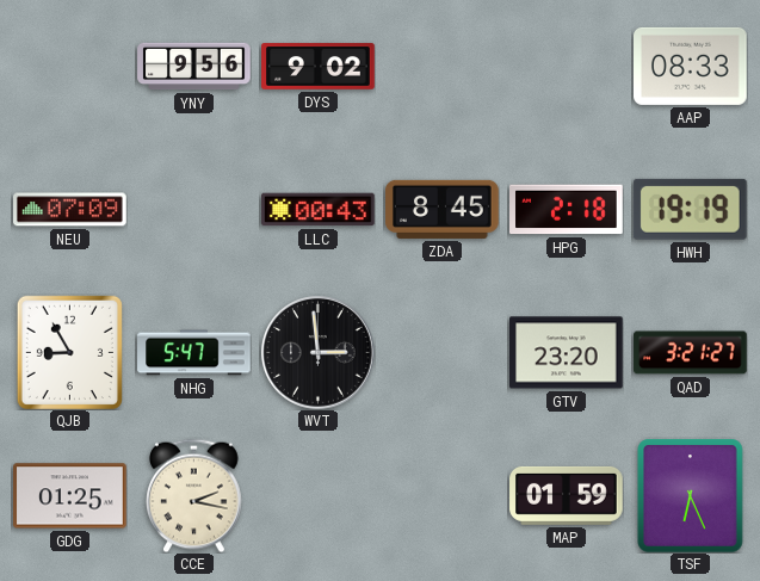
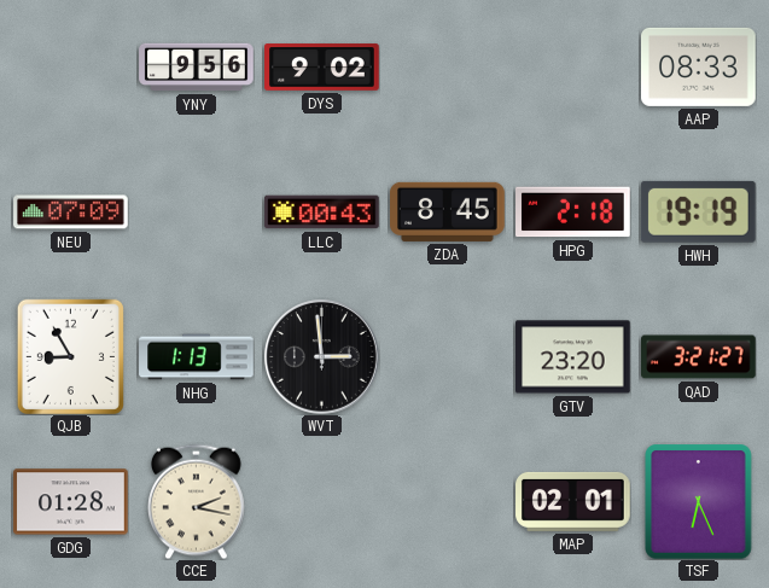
NHG: 5:47 -> 1:13
GDG: 01:25 -> 01:28
MAP: 01:59 -> 02:01
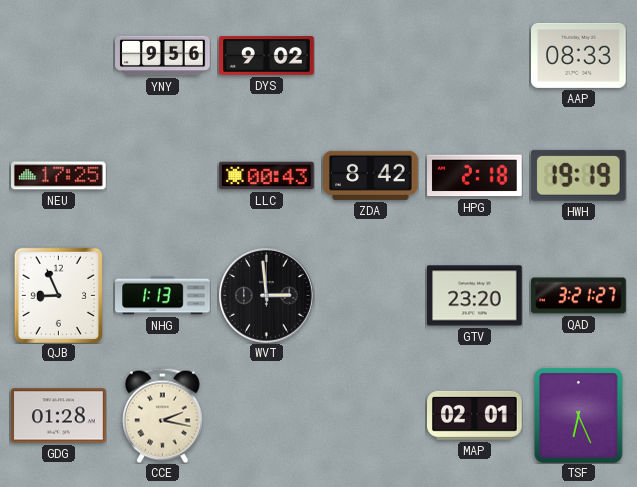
NEU: 07:09 -> 17:25
ZDA: 8:45 -> 8:42
QJB: 8:55 -> 8:56
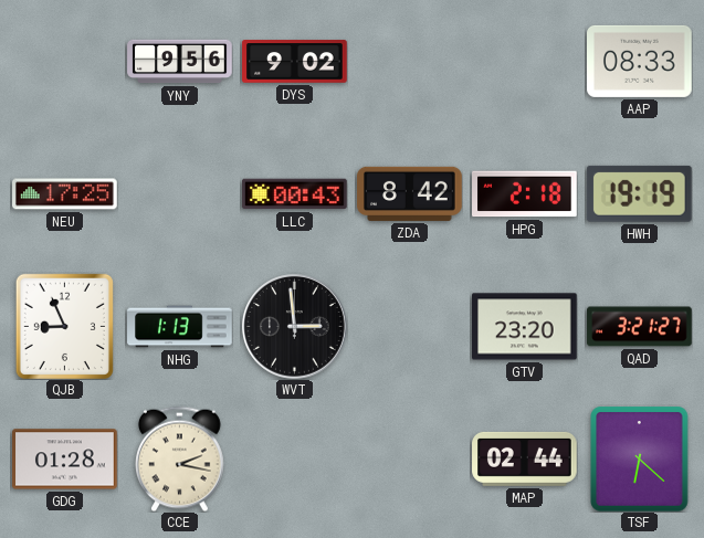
MAP: 02:01 -> 02:44
TSF: 6:26 -> 6:22
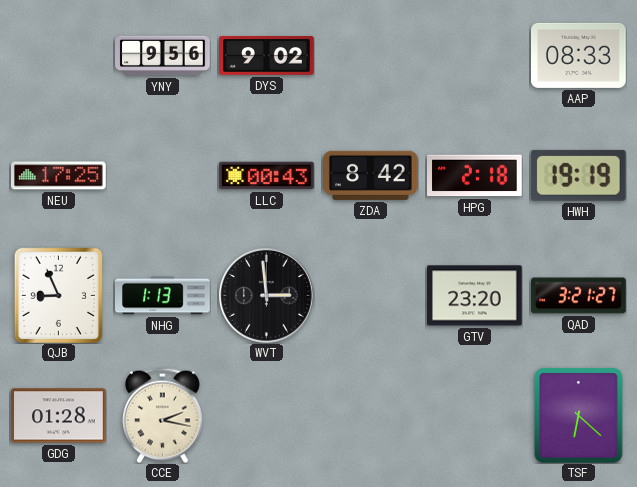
MAP: 02:44 -> none
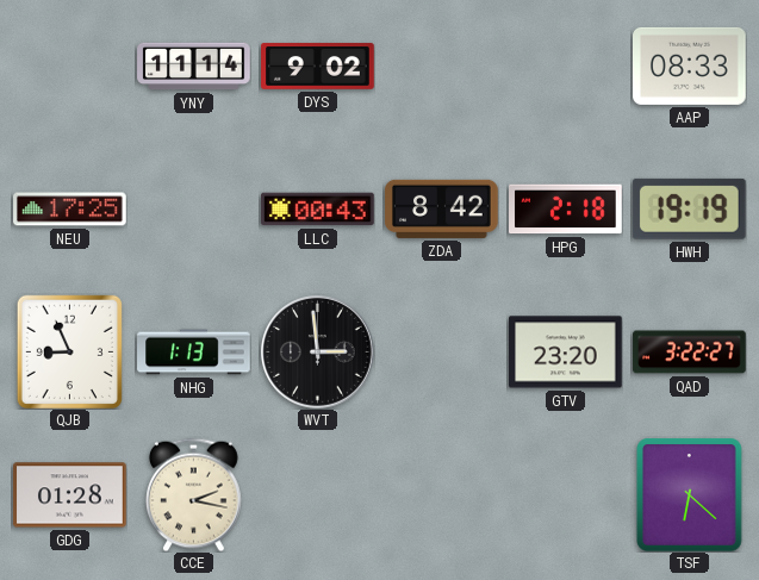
YNY: 9:56 -> 11:14
QAD: 3:21 -> 3:22
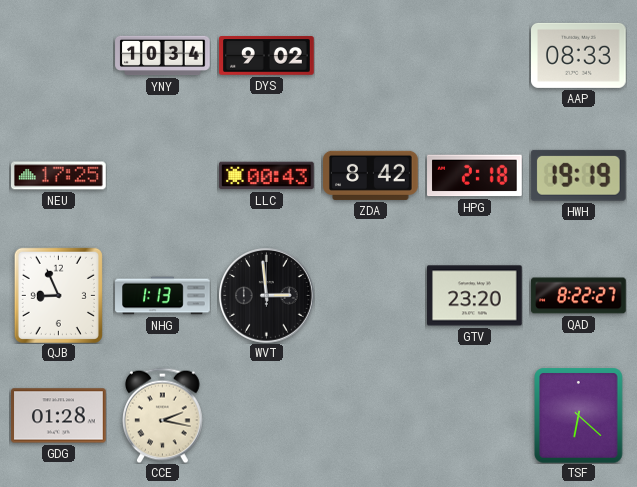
YNY: 11:14 -> 10:34
QAD: 3:22 -> 8:22
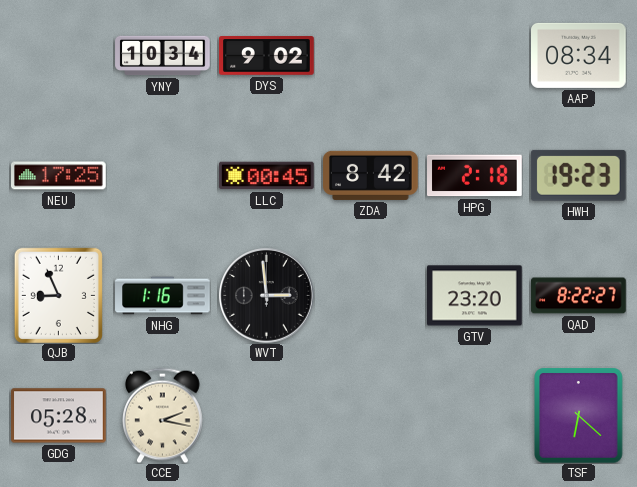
AAP: 08:33 -> 08:34
LLC: 00:43 -> 00:45
HWH: 19:19 -> 19:23
NHG: 1:13 -> 1:16
GDG: 01:28 -> 05:28
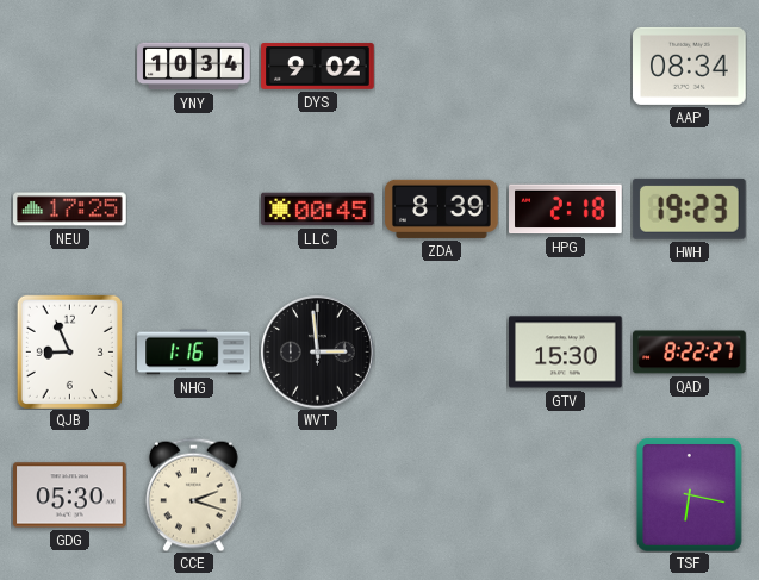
ZDA: 8:42 -> 8:39
GTV: 23:20 -> 15:30
GDG: 05:28 -> 05:30
CCE: 2:17 -> 2:18
TSF: 6:22 -> 6:17
